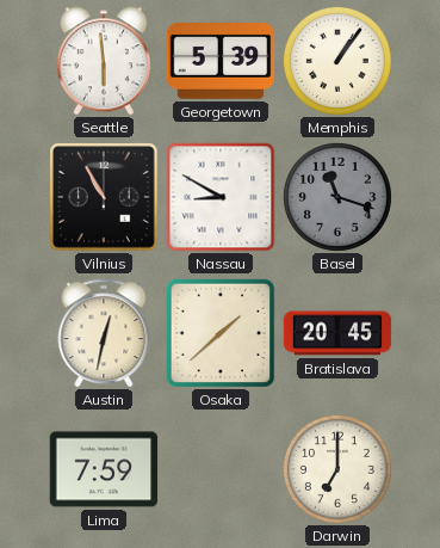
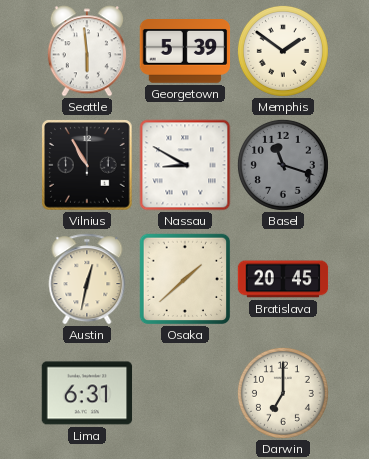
Memphis: 1:06 -> 1:51
Lima: 7:59 -> 6:31
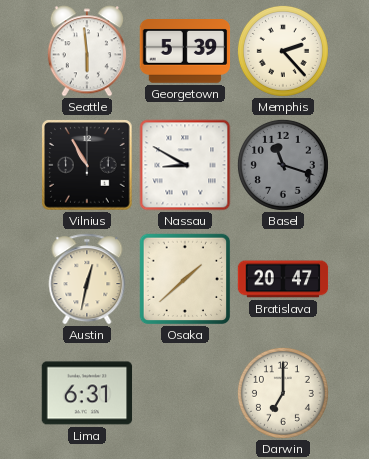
Memphis: 1:51 -> 2:23
Bratislava: 20:45 -> 20:47
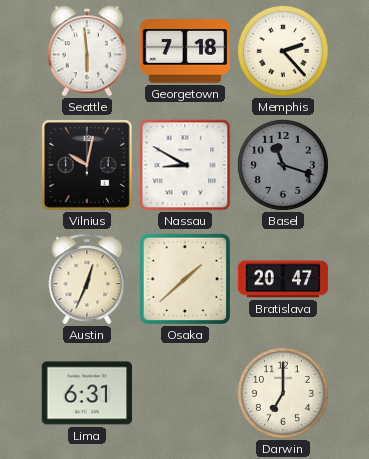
Georgetown: 5:39 -> 7:18
Vilnius: 10:55 -> 10:02
Austin: 12:32 -> 12:34
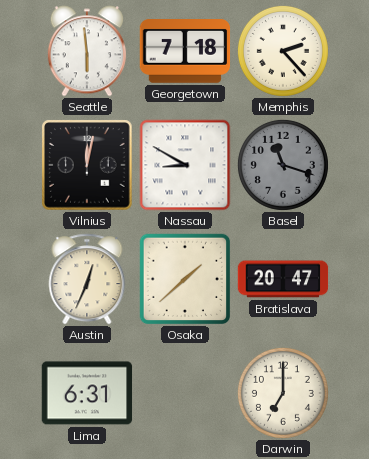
Vilnius: 10:02 -> 12:02
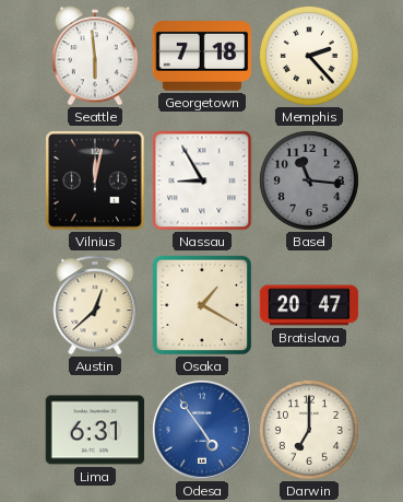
Nassau: 8:50 -> 8:55
Basel: 11:18 -> 11:16
Austin: 12:34 -> 12:38
Osaka: 1:38 -> 1:20
Odesa: none -> 4:54
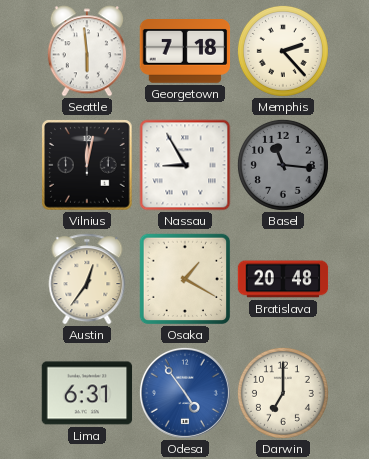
Austin: 12:38 -> 12:36
Bratislava: 20:47 -> 20:48
